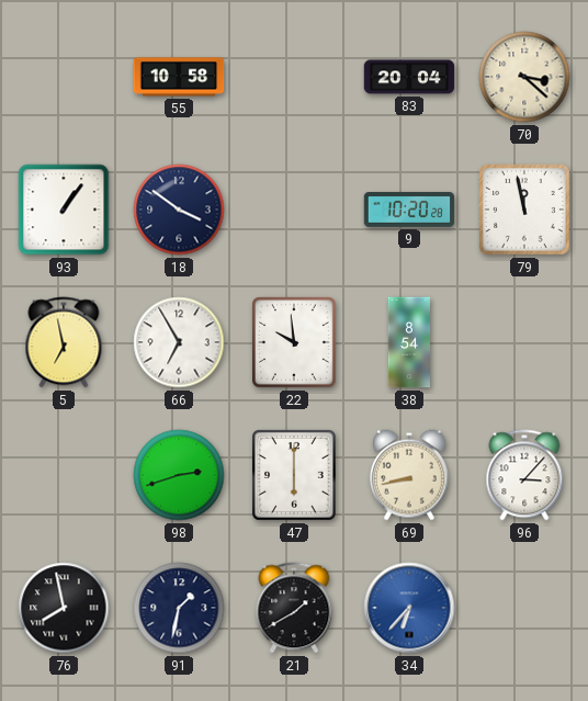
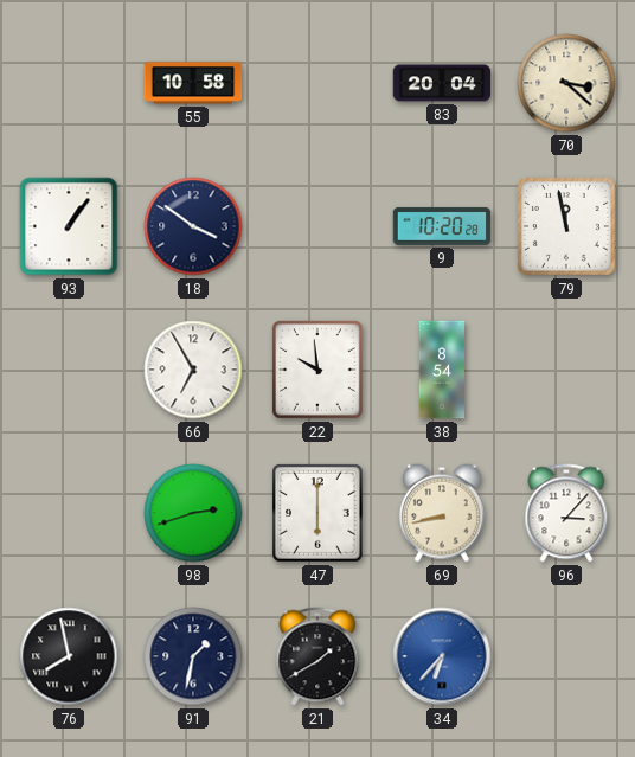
5: 6:58 -> none
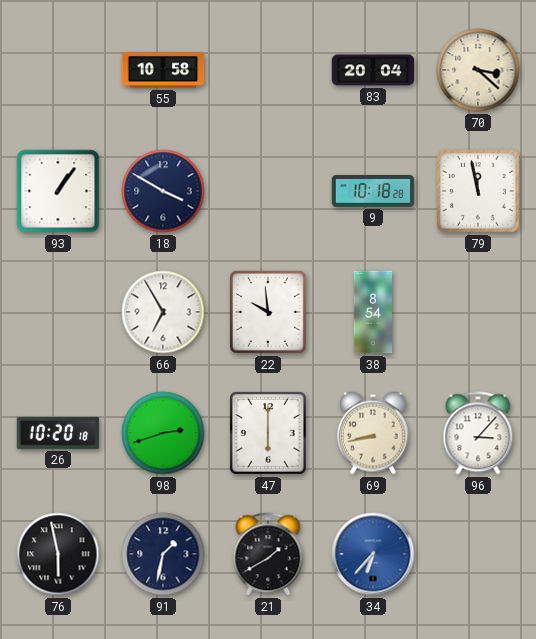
18: 3:51 -> 3:50
9: 10:20 -> 10:18
26: none -> 10:20
76: 7:58 -> 5:58
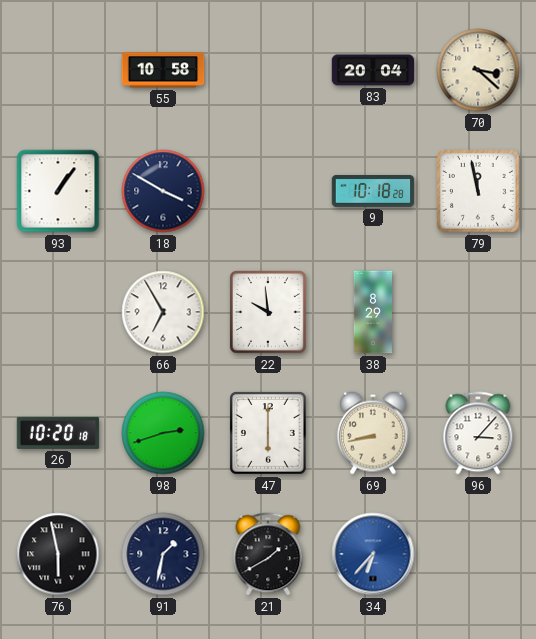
38: 8:54 -> 8:29
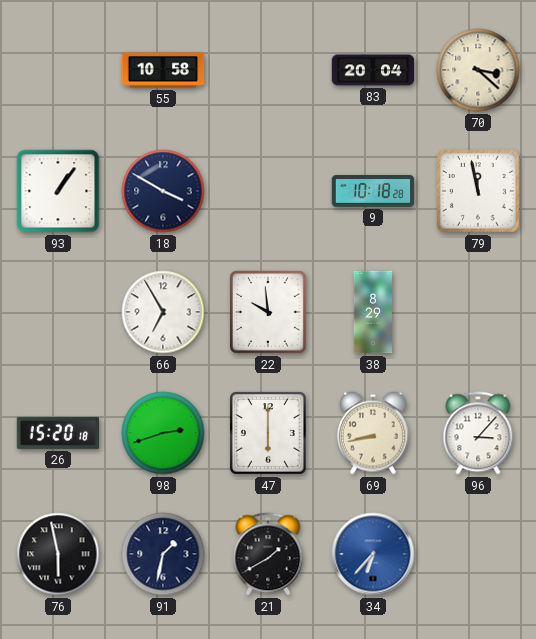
26: 10:20 -> 15:20
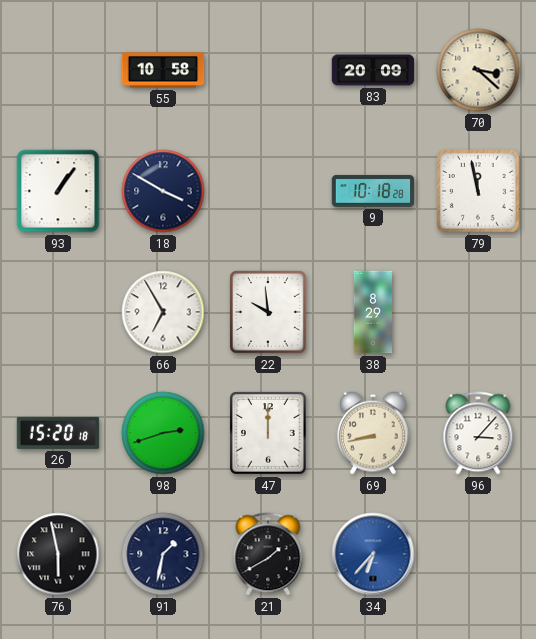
83: 20:04 -> 20:09
47: 6:00 -> 12:00
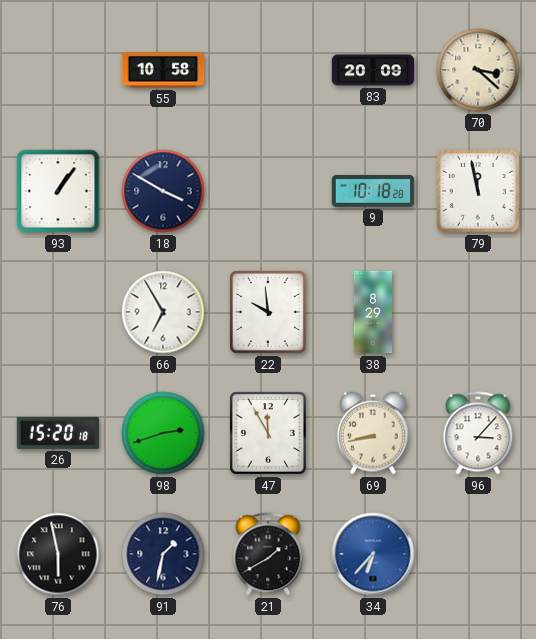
47: 12:00 -> 11:55
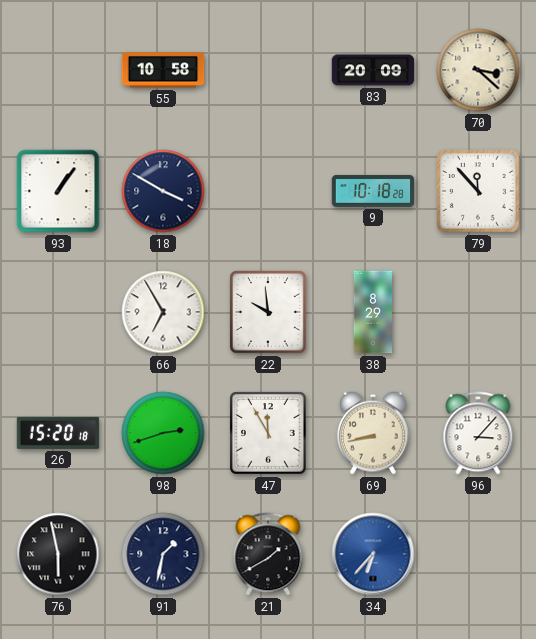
79: 11:58 -> 11:53
